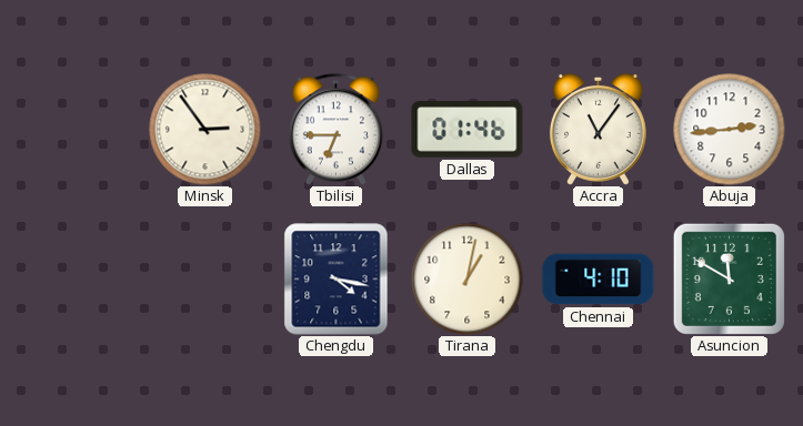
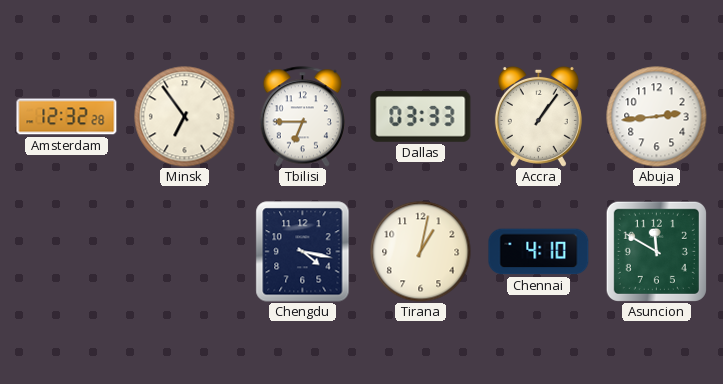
Amsterdam: none -> 12:32
Minsk: 2:54 -> 6:54
Dallas: 01:46 -> 03:33
Accra: 11:06 -> 1:06
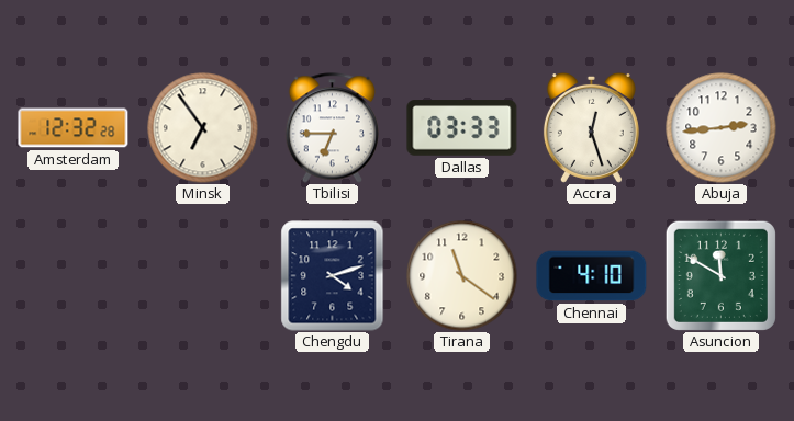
Accra: 1:06 -> 12:27
Chengdu: 4:17 -> 4:12
Tirana: 1:02 -> 11:21
